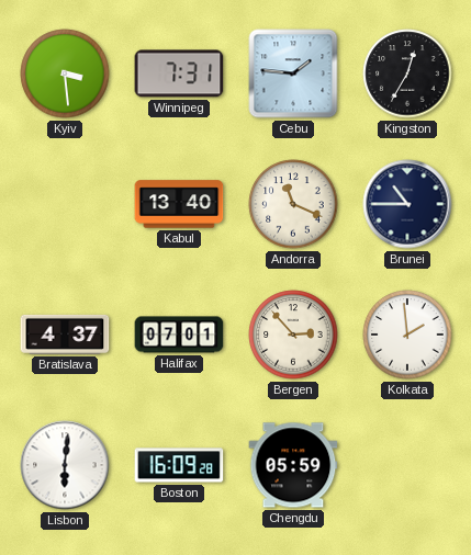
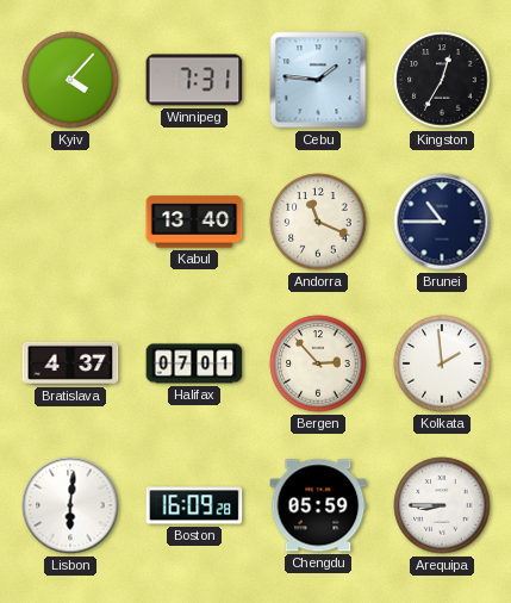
Kyiv: 3:29 -> 4:07
Arequipa: none -> 8:45
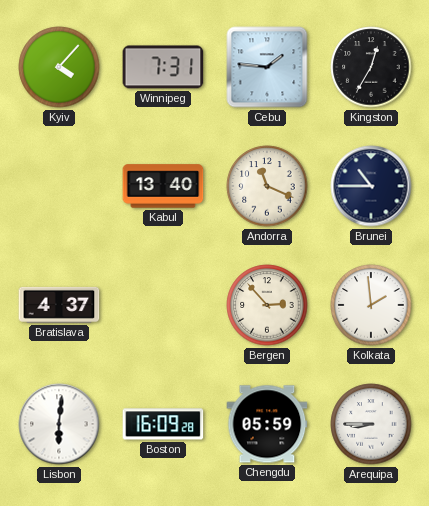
Halifax: 07:01 -> none
